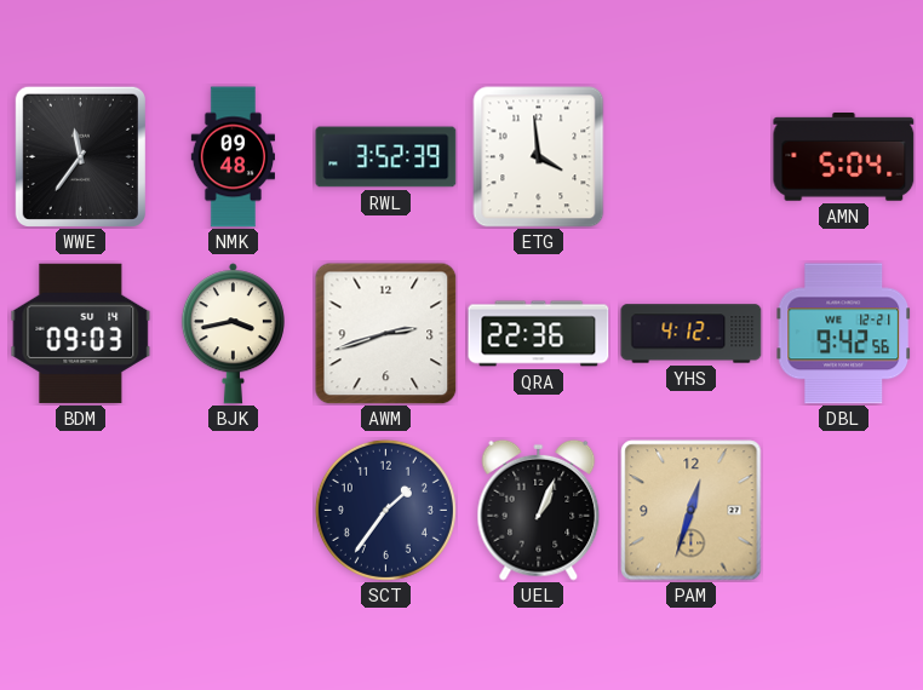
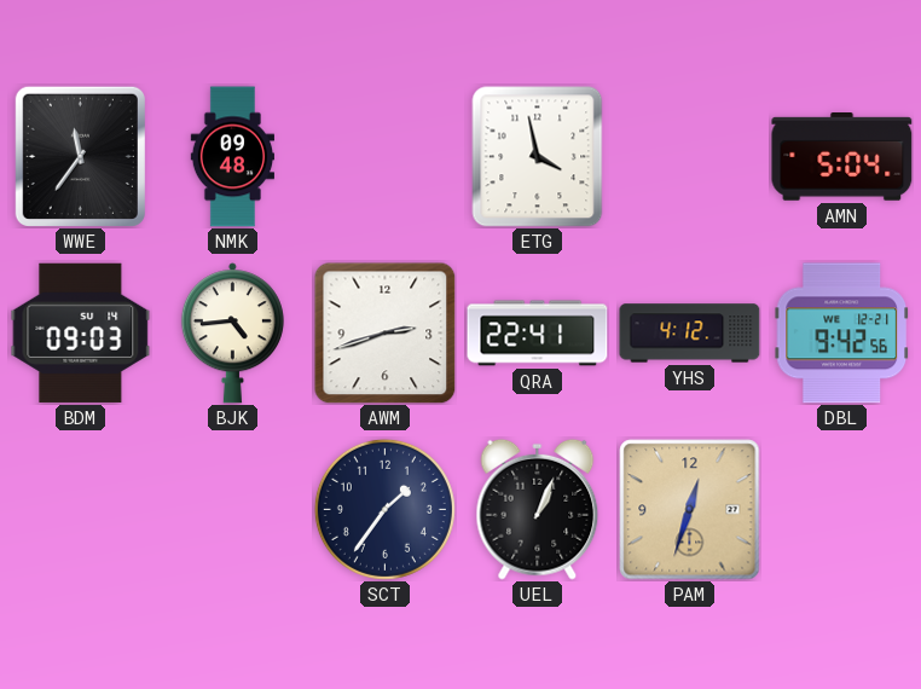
RWL: 3:52 -> none
ETG: 3:59 -> 3:58
BJK: 3:43 -> 4:44
QRA: 22:36 -> 22:41
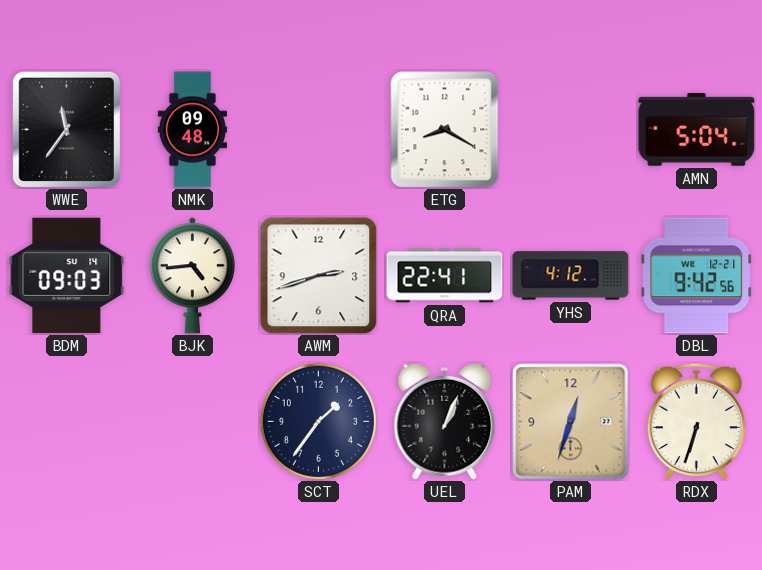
ETG: 3:58 -> 8:20
RDX: none -> 6:33
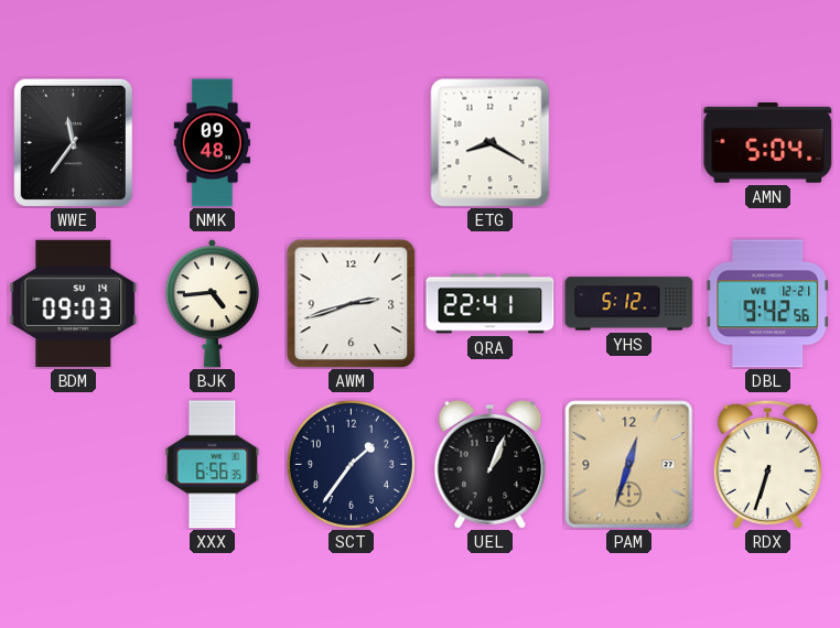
YHS: 4:12 -> 5:12
XXX: none -> 6:56
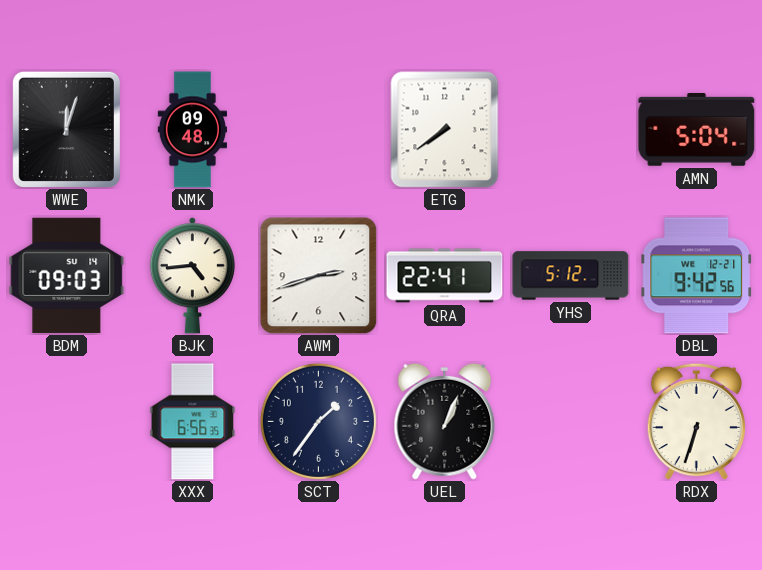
WWE: 11:36 -> 12:03
ETG: 8:20 -> 7:39
PAM: 12:33 -> none
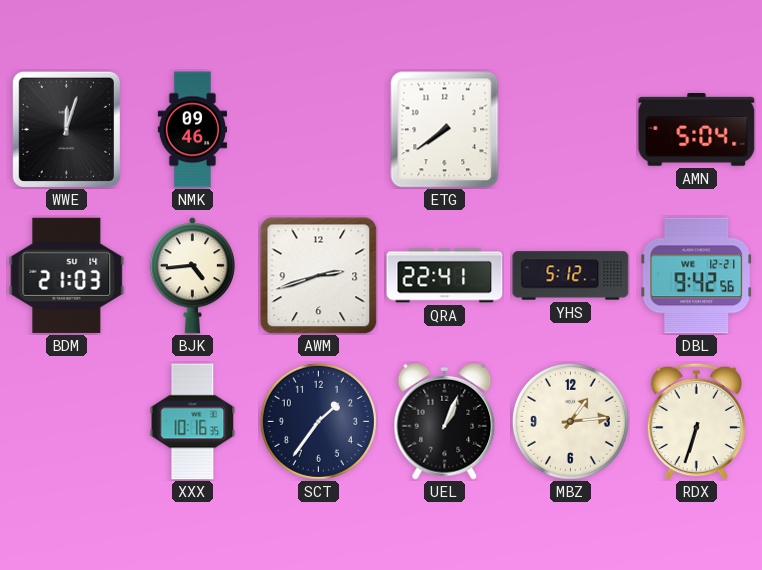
NMK: 09:48 -> 09:46
BDM: 09:03 -> 21:03
XXX: 6:56 -> 10:16
MBZ: none -> 1:14
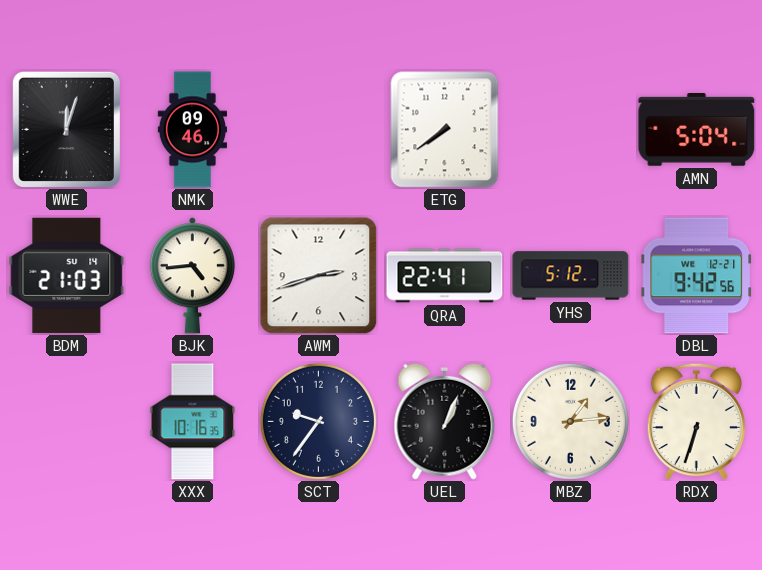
SCT: 1:36 -> 9:36
